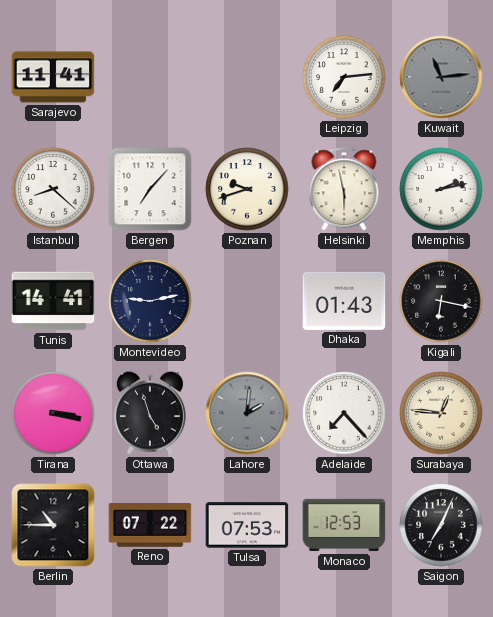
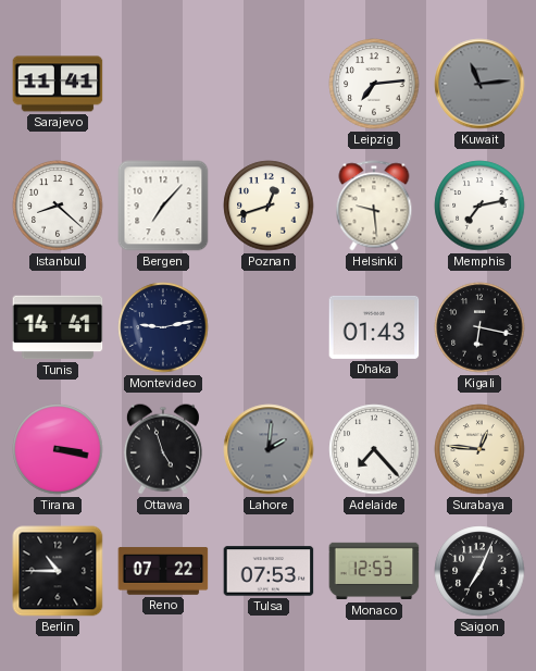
Poznan: 9:42 -> 12:42
Helsinki: 5:58 -> 9:29
Memphis: 2:13 -> 7:13
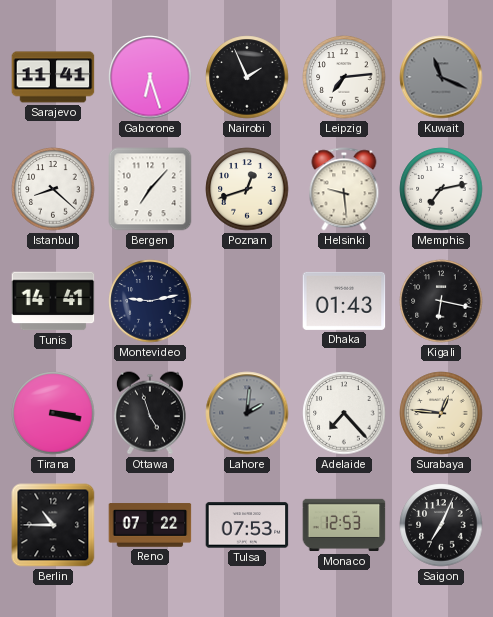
Gaborone: none -> 6:27
Nairobi: none -> 1:56
Kuwait: 11:14 -> 11:19
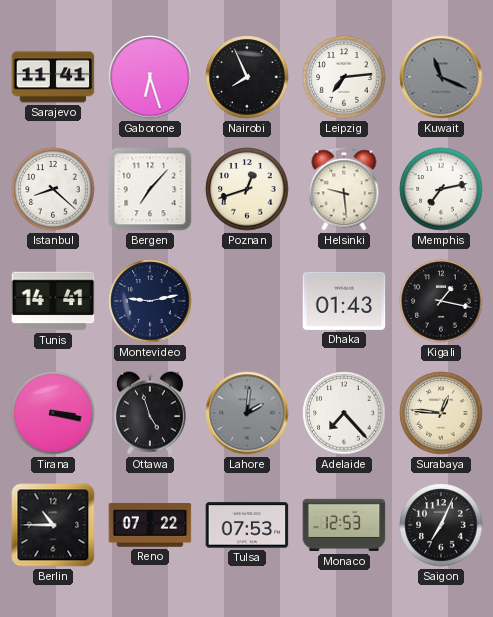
Nairobi: 1:56 -> 7:56
Kigali: 6:17 -> 1:17
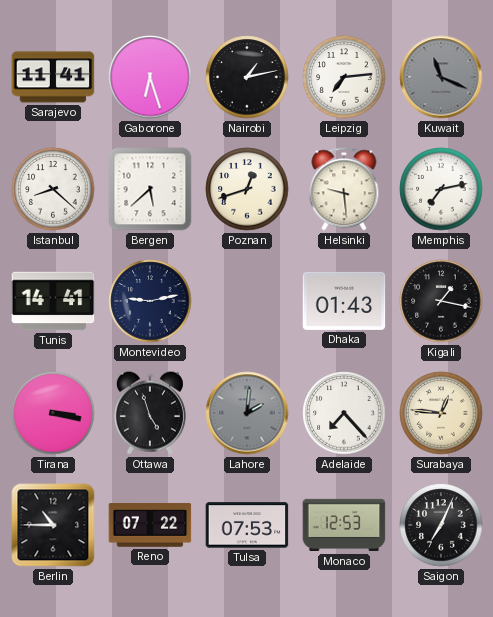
Nairobi: 7:56 -> 1:13
Bergen: 7:07 -> 5:38
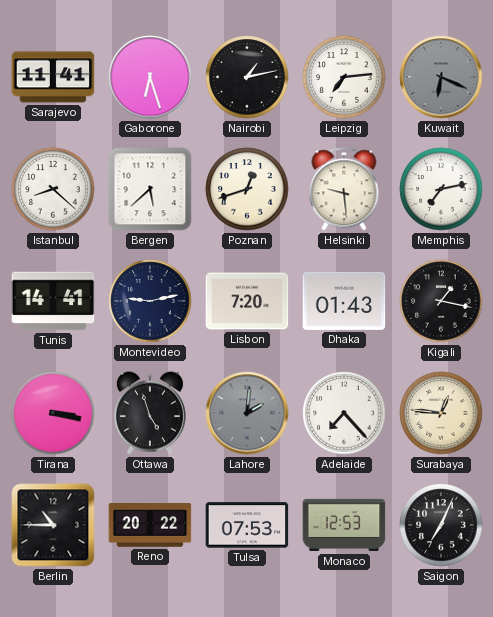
Kuwait: 11:19 -> 6:19
Lisbon: none -> 7:20
Reno: 07:22 -> 20:22
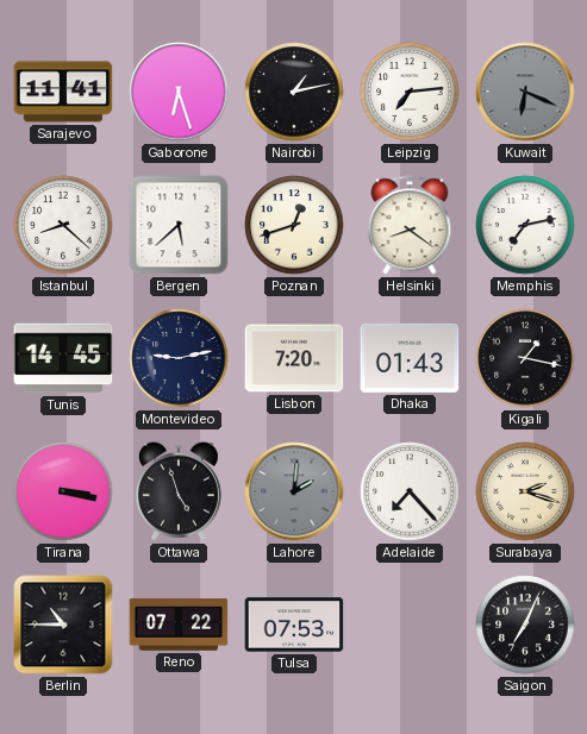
Helsinki: 9:29 -> 8:21
Tunis: 14:41 -> 14:45
Surabaya: 12:46 -> 2:18
Reno: 20:22 -> 07:22
Monaco: 12:53 -> none
